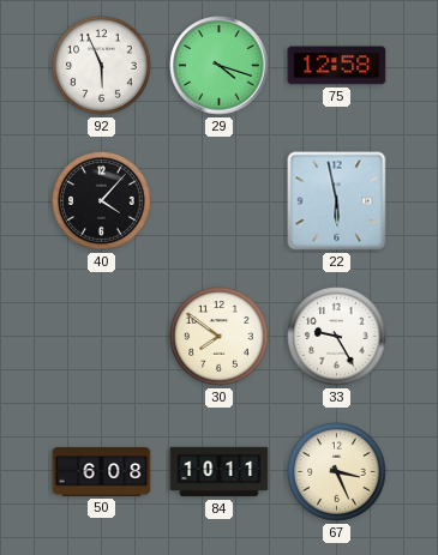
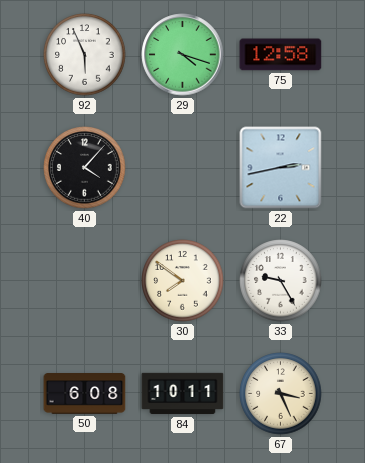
22: 5:58 -> 2:43
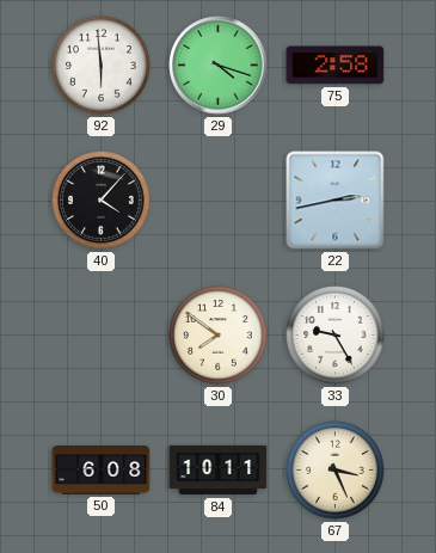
92: 5:56 -> 5:59
75: 12:58 -> 2:58
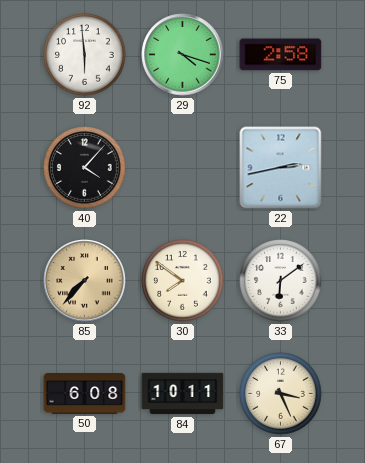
85: none -> 7:37
33: 9:25 -> 6:09
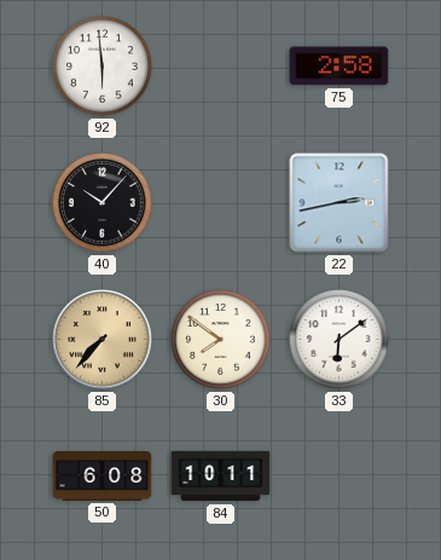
29: 4:18 -> none
40: 4:07 -> 10:07
67: 3:26 -> none
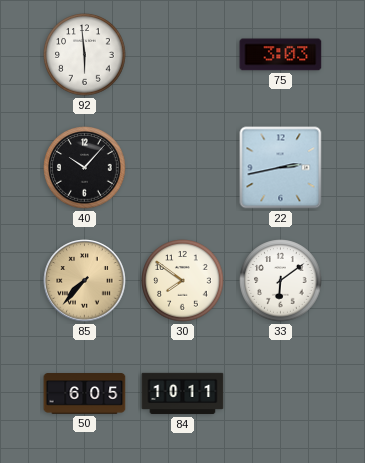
75: 2:58 -> 3:03
50: 6:08 -> 6:05
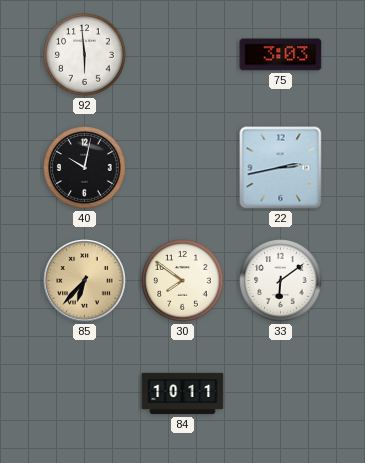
40: 10:07 -> 10:02
85: 7:37 -> 6:37
50: 6:05 -> none
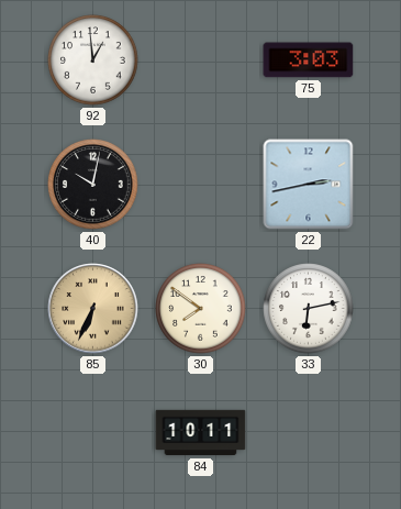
92: 5:59 -> 12:59
85: 6:37 -> 6:34
33: 6:09 -> 6:13
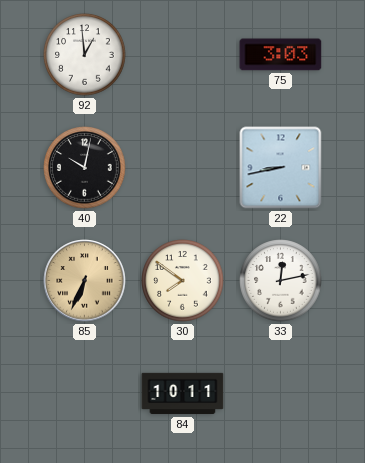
22: 2:43 -> 8:43
33: 6:13 -> 12:13
